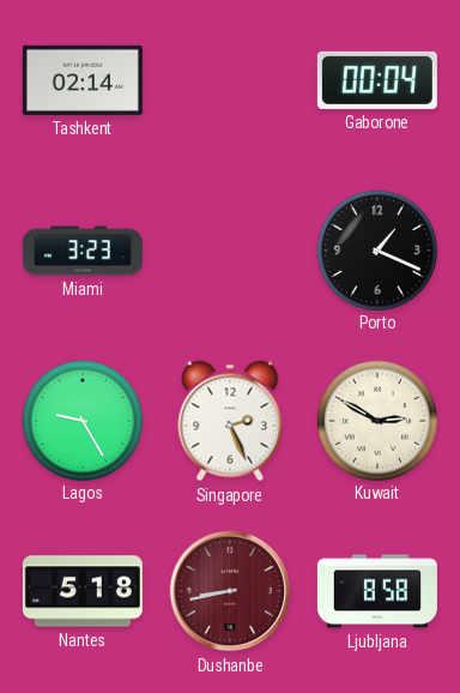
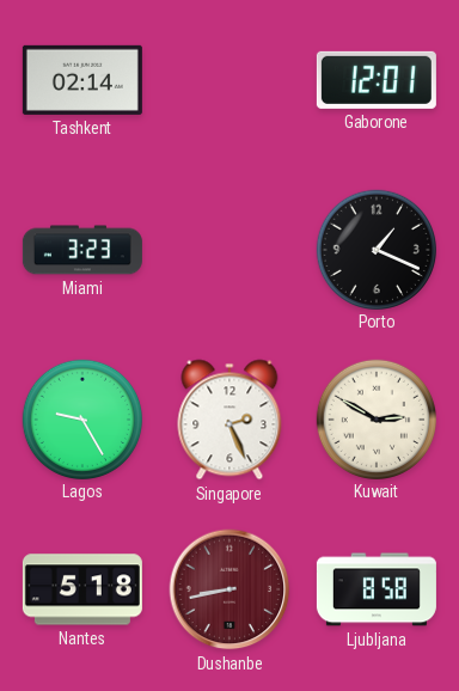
Gaborone: 00:04 -> 12:01
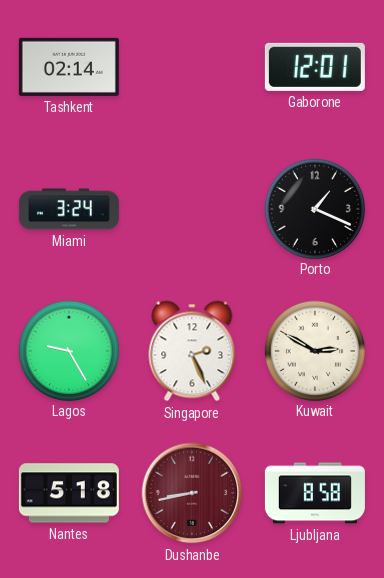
Miami: 3:23 -> 3:24
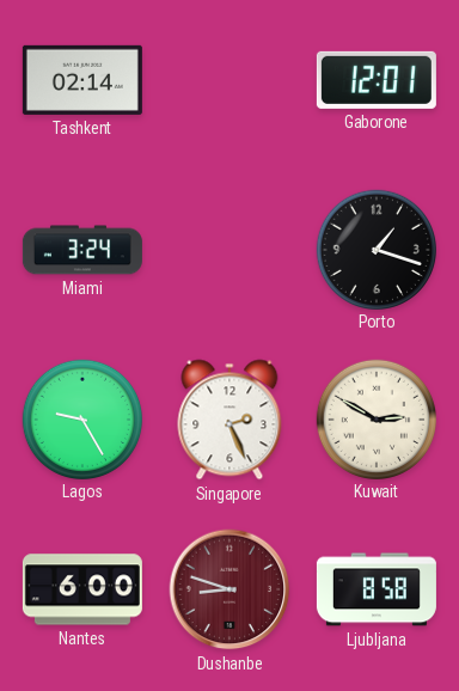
Porto: 1:19 -> 1:18
Nantes: 5:18 -> 6:00
Dushanbe: 8:43 -> 8:48
